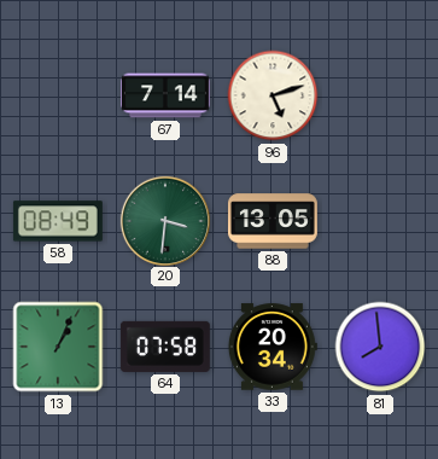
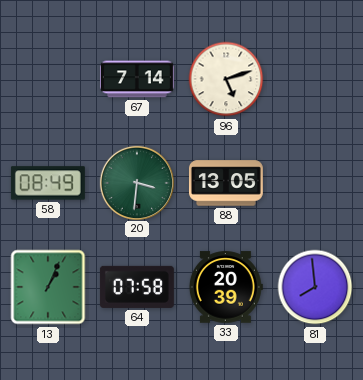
33: 20:34 -> 20:39
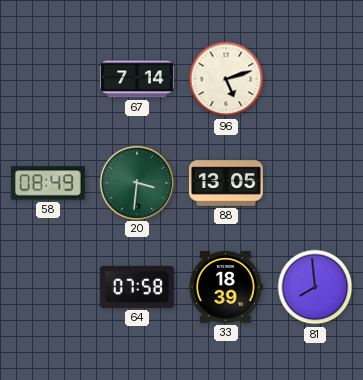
13: 1:04 -> none
33: 20:39 -> 18:39
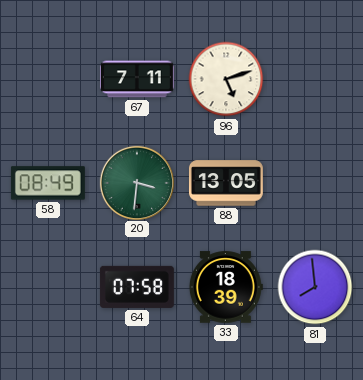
67: 7:14 -> 7:11
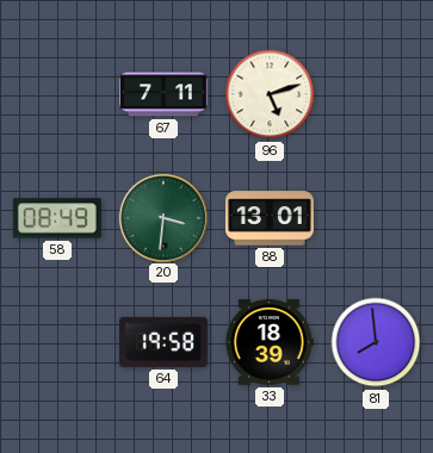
88: 13:05 -> 13:01
64: 07:58 -> 19:58
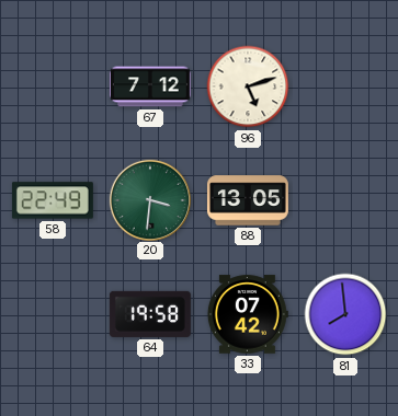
67: 7:11 -> 7:12
58: 08:49 -> 22:49
88: 13:01 -> 13:05
33: 18:39 -> 07:42
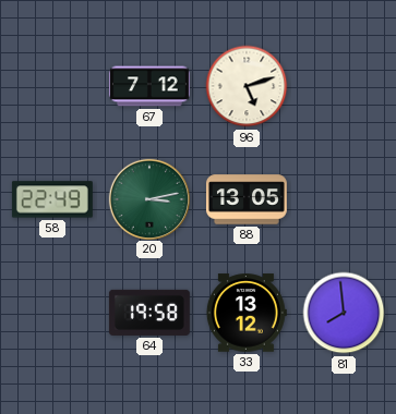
20: 3:31 -> 3:13
33: 07:42 -> 13:12
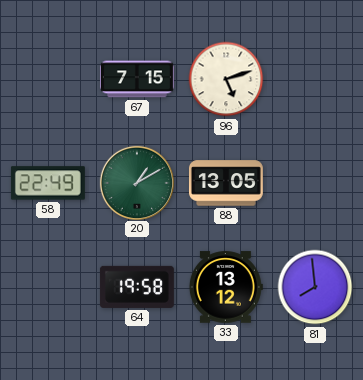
67: 7:12 -> 7:15
20: 3:13 -> 1:10
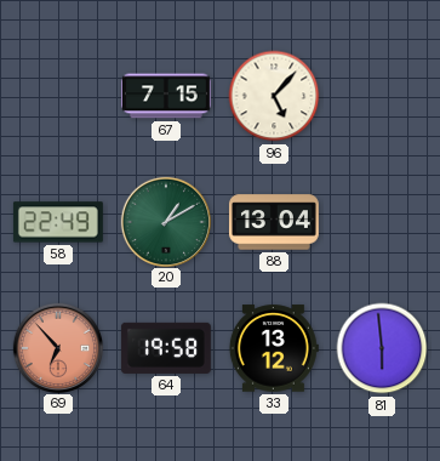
96: 5:12 -> 5:07
88: 13:05 -> 13:04
69: none -> 6:53
81: 7:59 -> 5:59
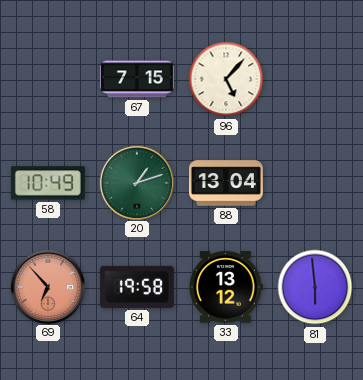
58: 22:49 -> 10:49
20: 1:10 -> 1:12
